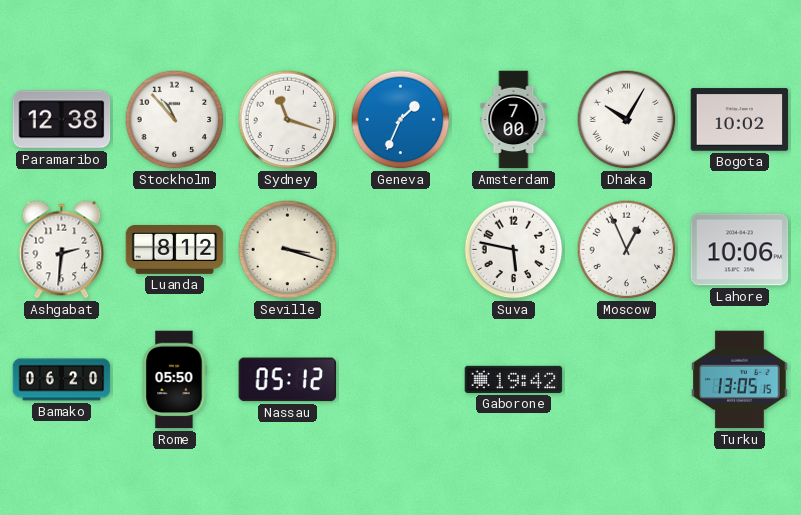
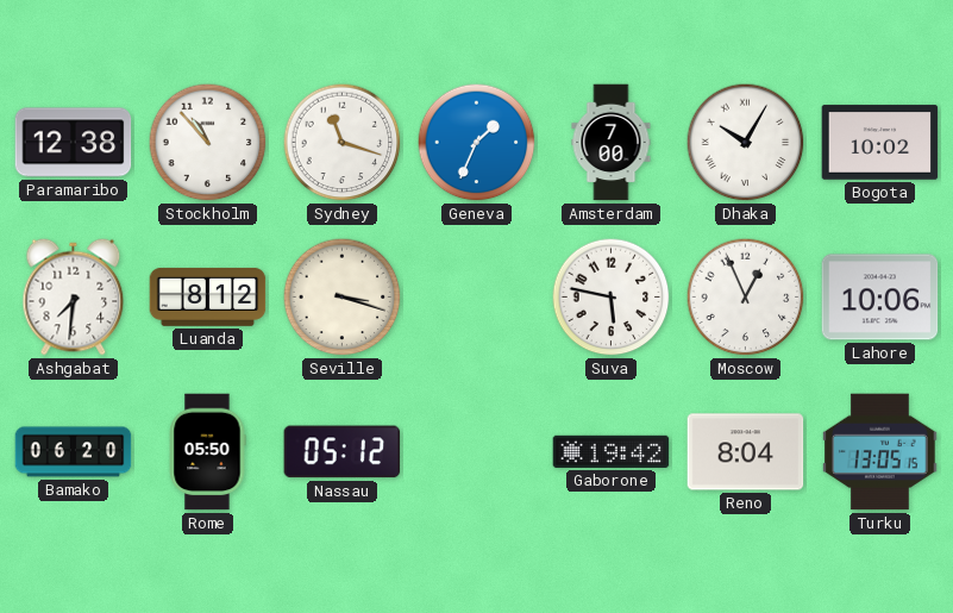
Ashgabat: 2:31 -> 7:31
Reno: none -> 8:04
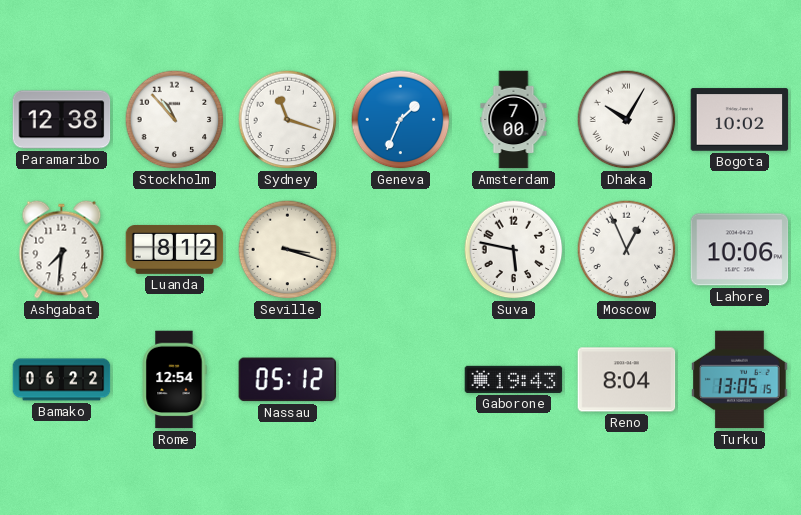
Bamako: 06:20 -> 06:22
Rome: 05:50 -> 12:54
Gaborone: 19:42 -> 19:43
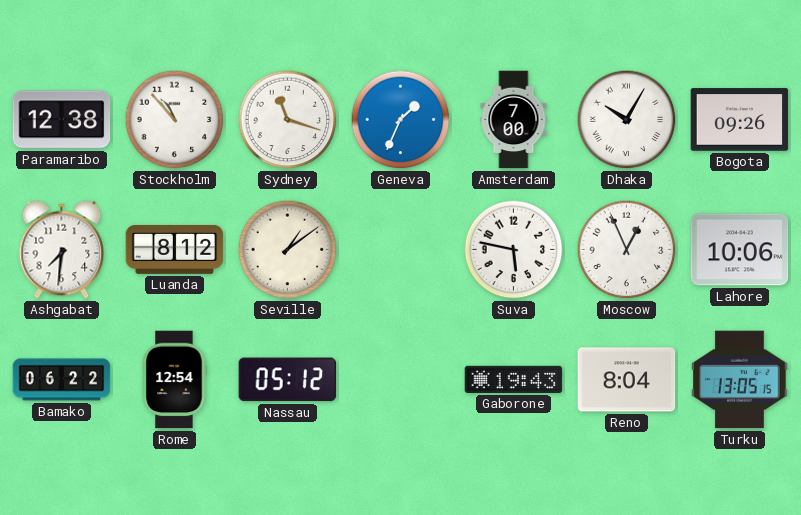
Bogota: 10:02 -> 09:26
Seville: 3:18 -> 1:09
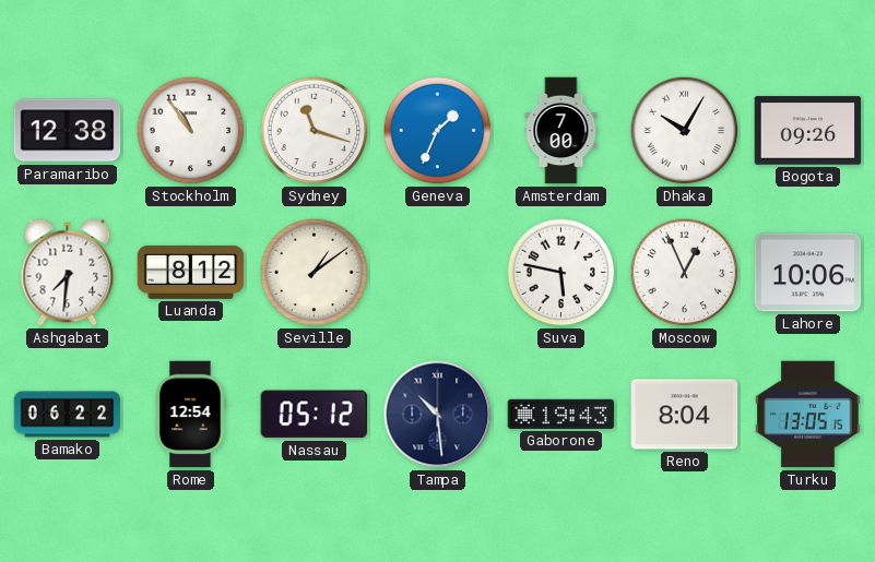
Stockholm: 10:53 -> 10:54
Tampa: none -> 10:29
